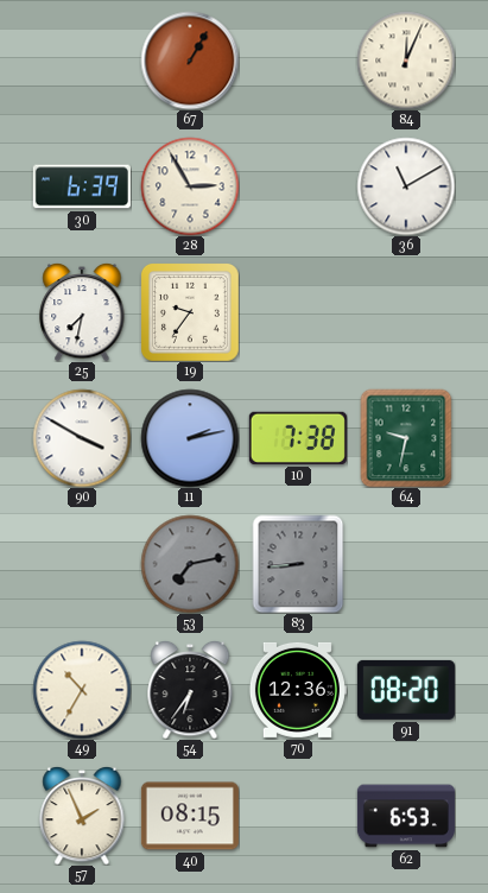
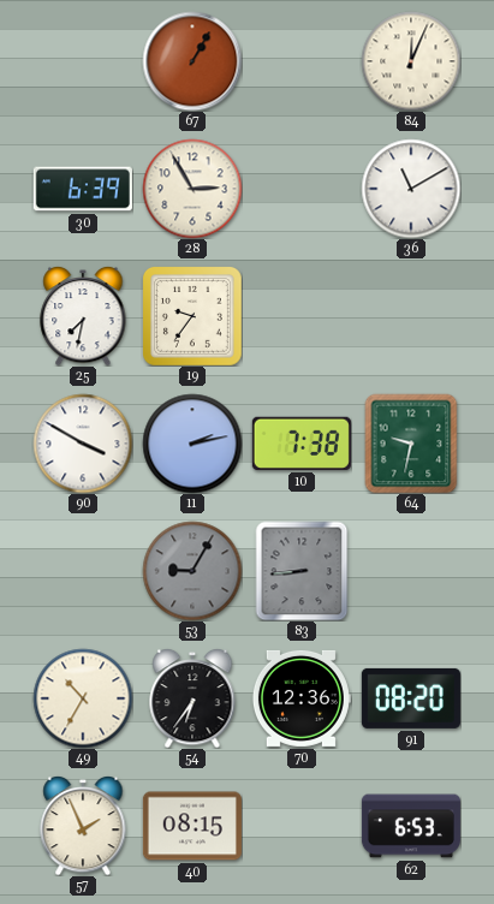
53: 7:13 -> 9:05
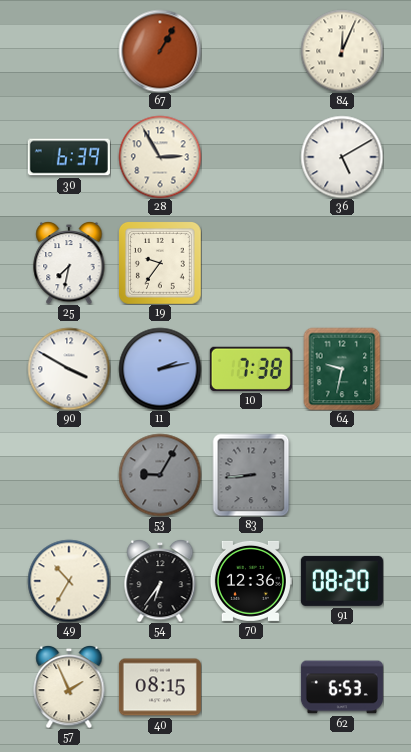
36: 11:10 -> 5:10
